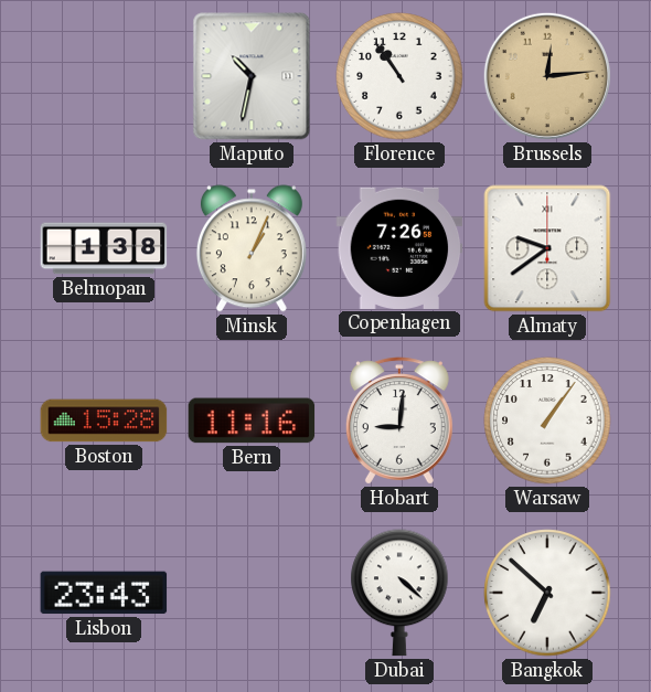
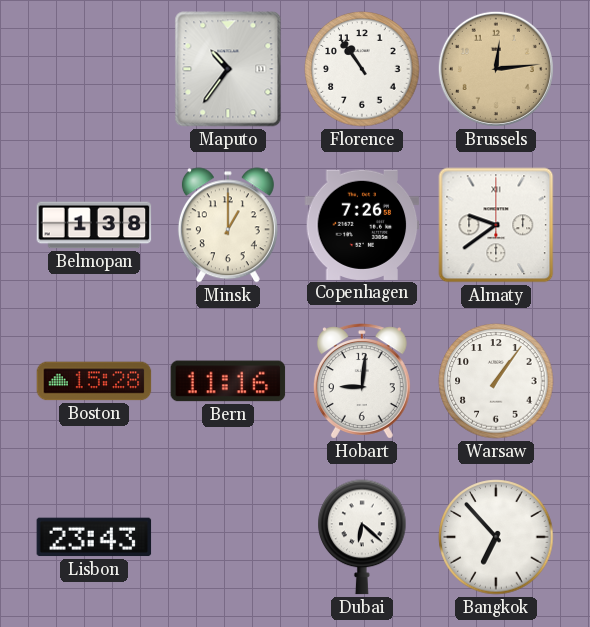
Maputo: 10:32 -> 10:36
Minsk: 1:04 -> 1:00
Dubai: 4:22 -> 6:22
Bangkok: 6:52 -> 6:53
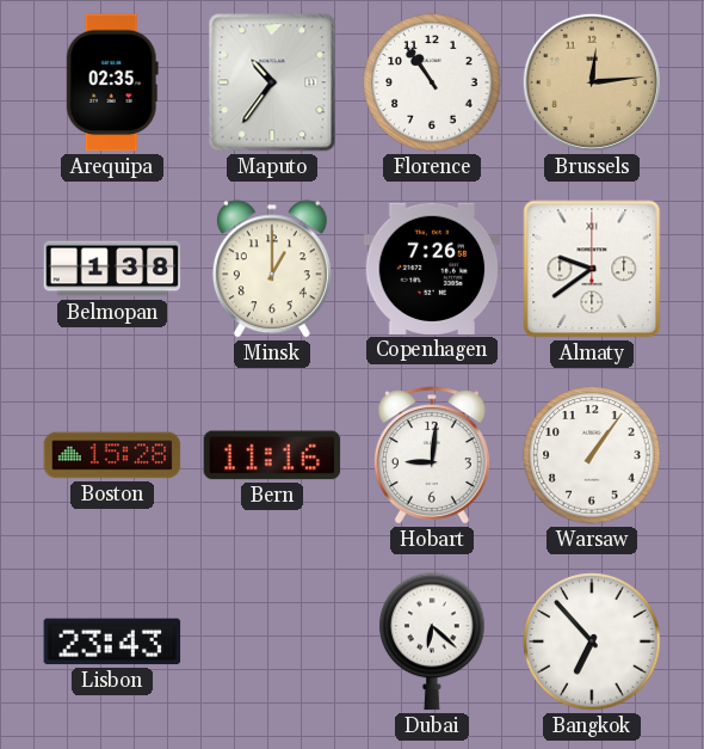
Arequipa: none -> 02:35
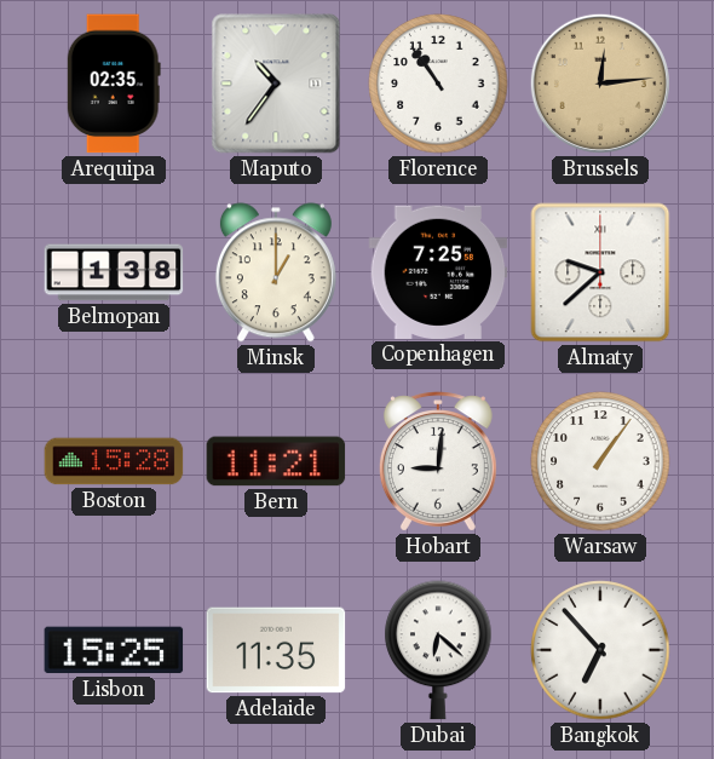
Copenhagen: 7:26 -> 7:25
Almaty: 9:39 -> 9:38
Bern: 11:16 -> 11:21
Lisbon: 23:43 -> 15:25
Adelaide: none -> 11:35
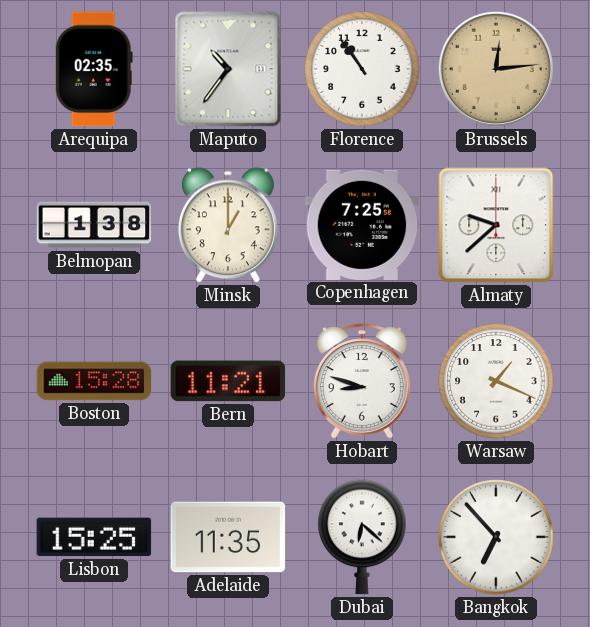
Hobart: 9:01 -> 8:48
Warsaw: 1:06 -> 1:19
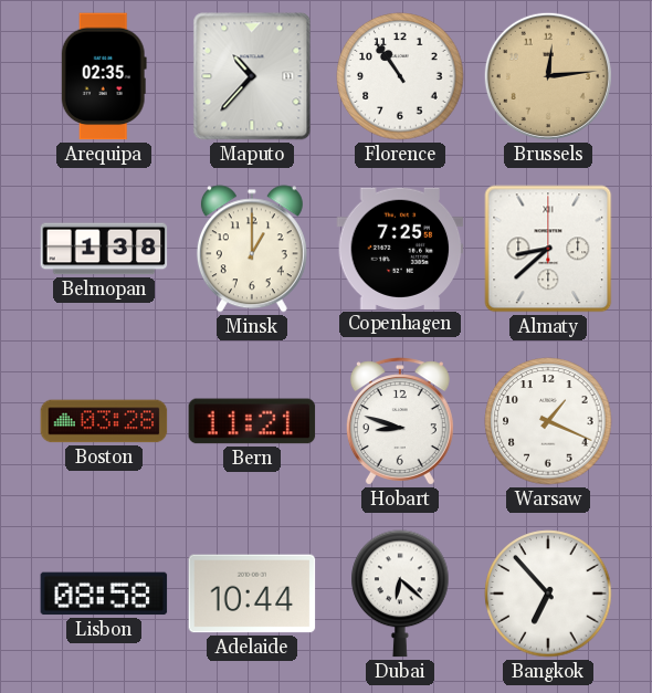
Maputo: 10:36 -> 10:37
Almaty: 9:38 -> 8:38
Boston: 15:28 -> 03:28
Lisbon: 15:25 -> 08:58
Adelaide: 11:35 -> 10:44
